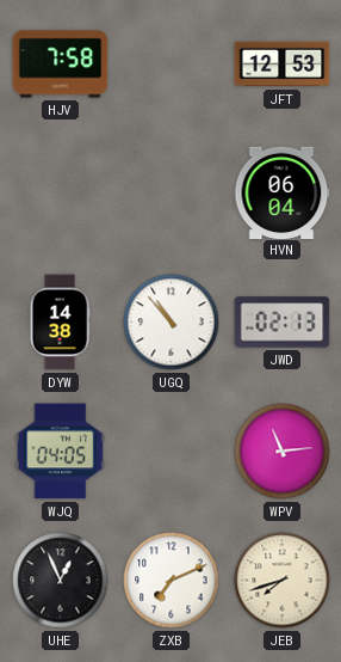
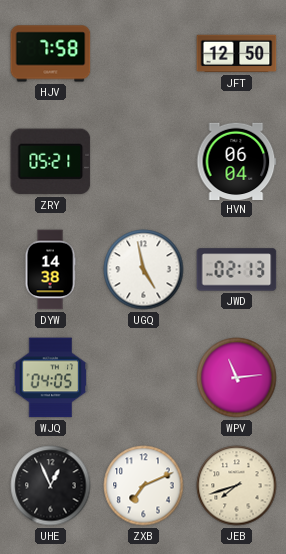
JFT: 12:53 -> 12:50
ZRY: none -> 05:21
UGQ: 10:53 -> 4:58
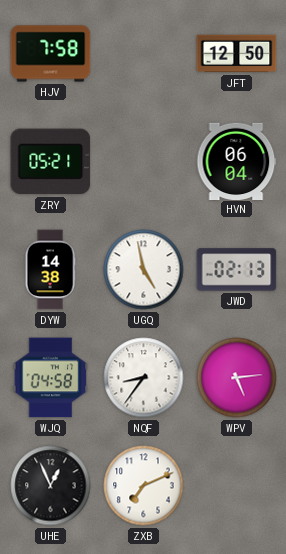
WJQ: 04:05 -> 04:58
NQF: none -> 8:36
WPV: 11:14 -> 5:14
JEB: 7:42 -> none
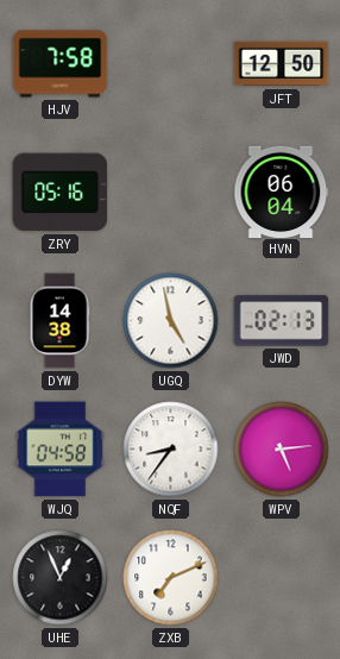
ZRY: 05:21 -> 05:16
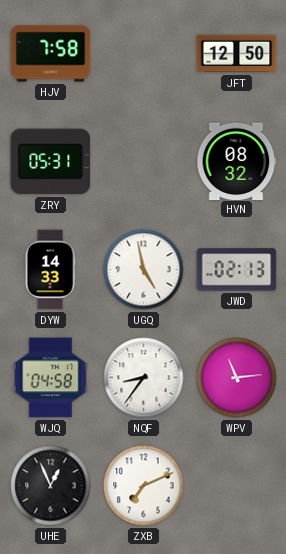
ZRY: 05:16 -> 05:31
HVN: 06:04 -> 08:32
DYW: 14:38 -> 14:33
WPV: 5:14 -> 11:14
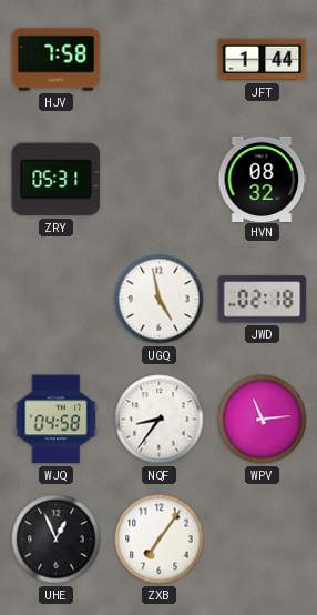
JFT: 12:50 -> 1:44
DYW: 14:33 -> none
JWD: 02:13 -> 02:18
ZXB: 7:11 -> 7:06
